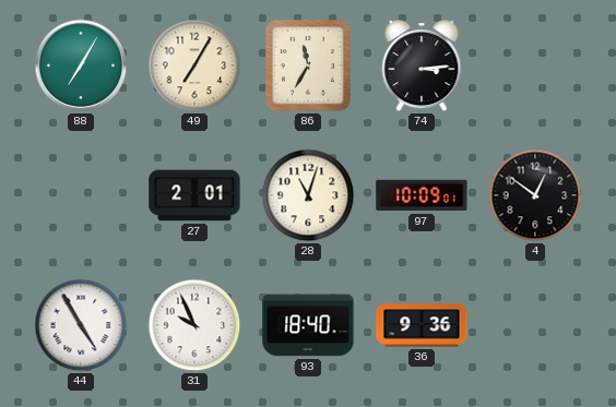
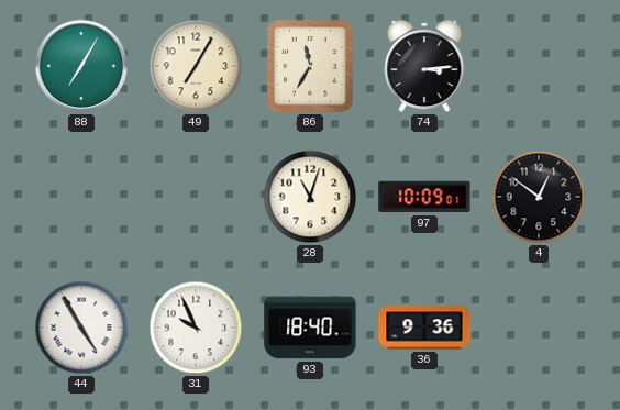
27: 2:01 -> none
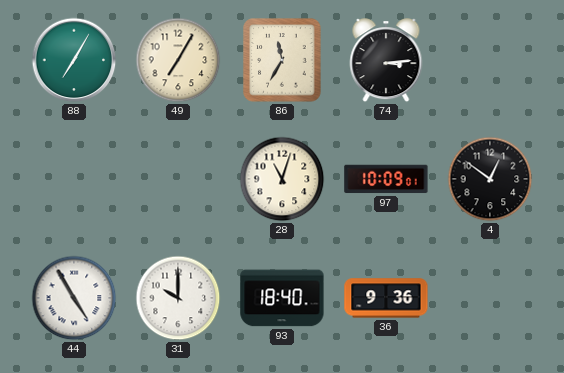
31: 9:56 -> 10:00
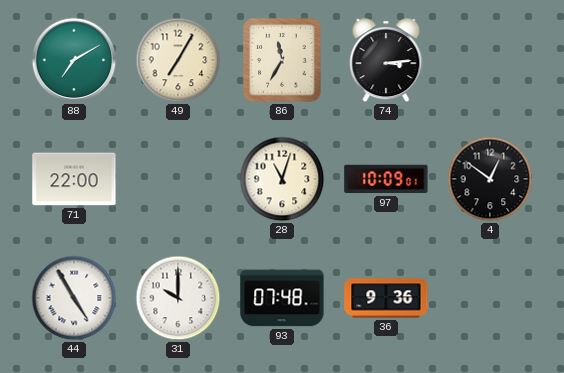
88: 7:05 -> 7:10
71: none -> 22:00
93: 18:40 -> 07:48
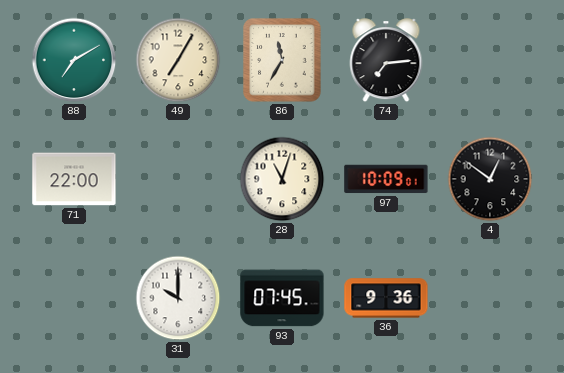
74: 3:14 -> 7:14
44: 4:55 -> none
93: 07:48 -> 07:45
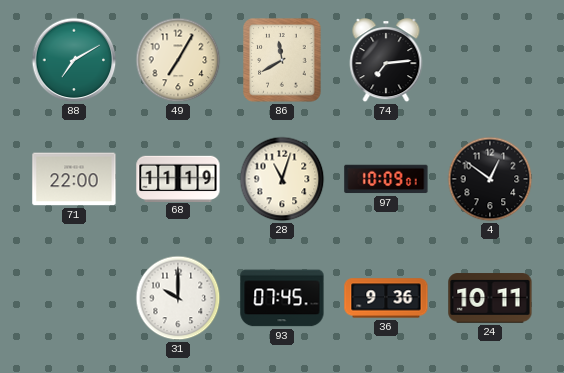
86: 11:35 -> 11:40
68: none -> 11:19
24: none -> 10:11
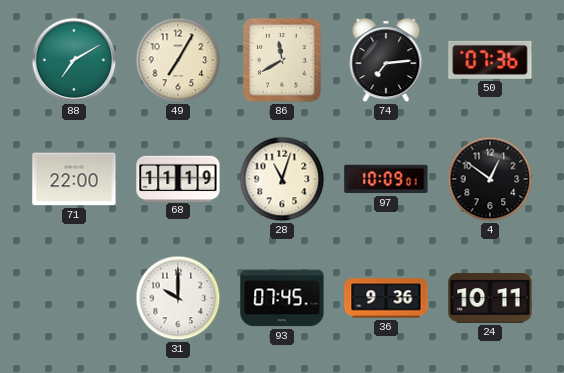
50: none -> 07:36
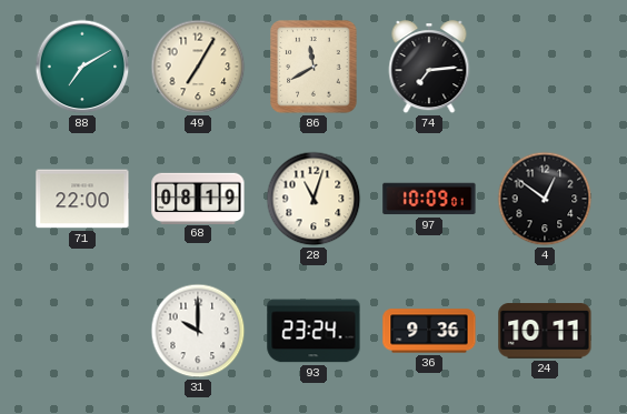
50: 07:36 -> none
68: 11:19 -> 08:19
93: 07:45 -> 23:24
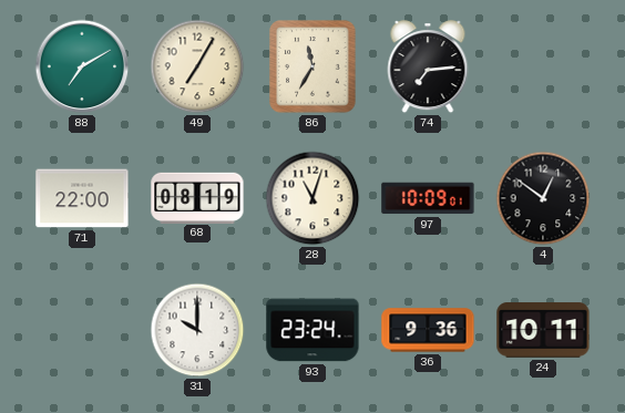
86: 11:40 -> 11:35
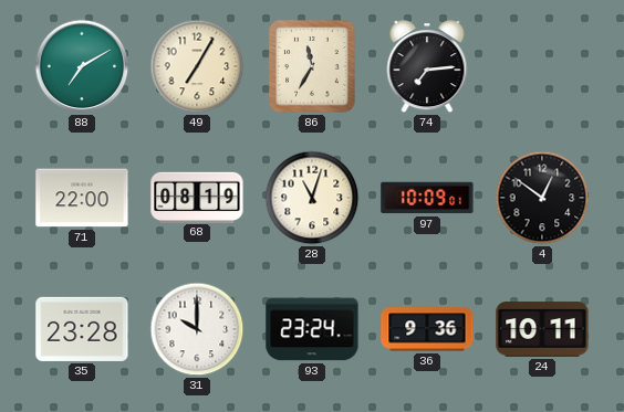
35: none -> 23:28
